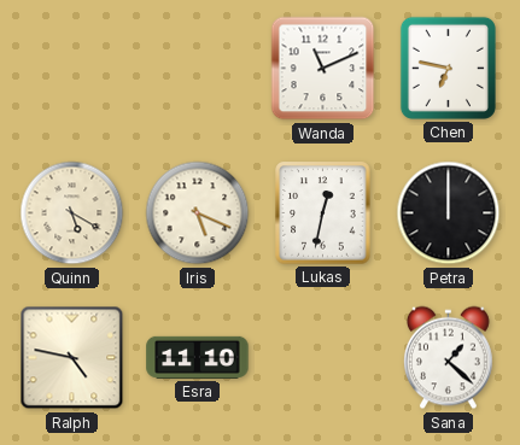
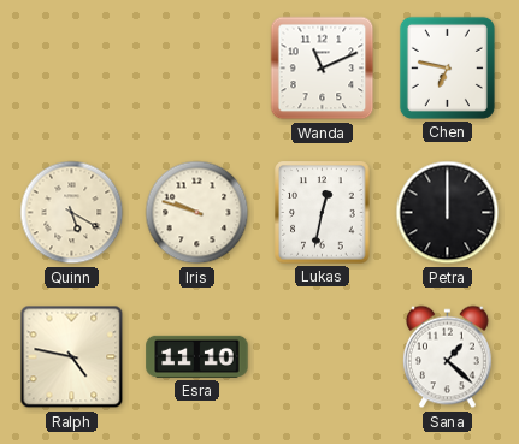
Iris: 5:19 -> 9:48
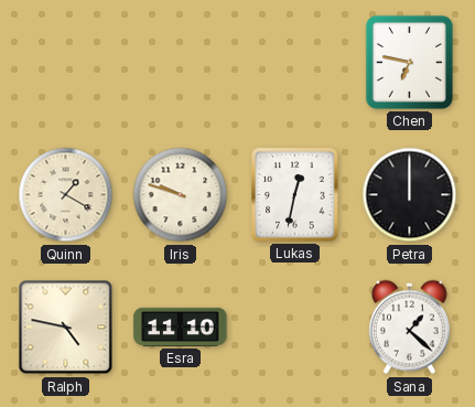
Wanda: 11:11 -> none
Quinn: 5:20 -> 1:20
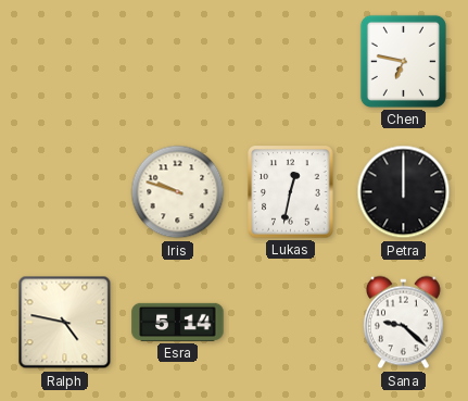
Quinn: 1:20 -> none
Esra: 11:10 -> 5:14
Sana: 1:22 -> 9:22
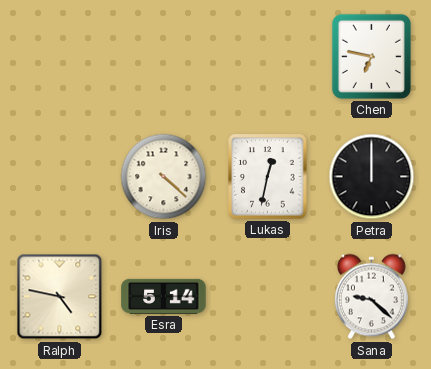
Iris: 9:48 -> 4:22
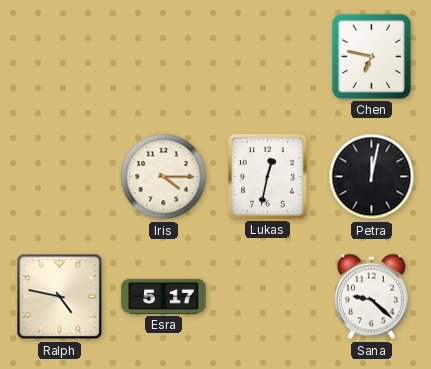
Iris: 4:22 -> 4:15
Petra: 12:00 -> 12:02
Esra: 5:14 -> 5:17
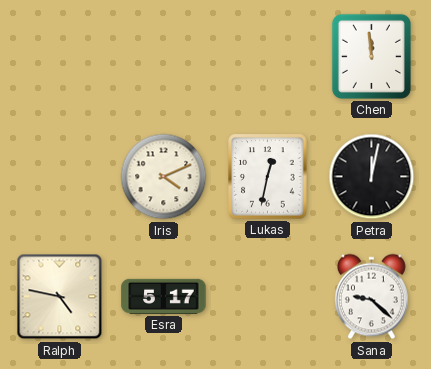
Chen: 6:47 -> 11:59
Iris: 4:15 -> 4:11
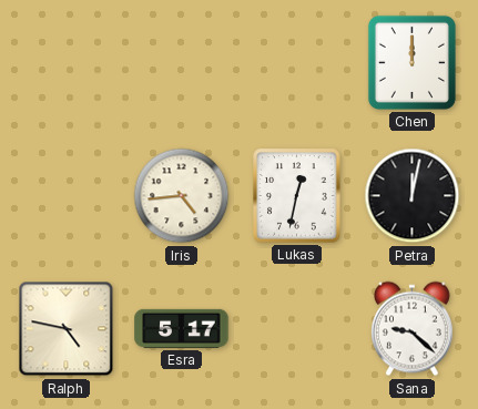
Chen: 11:59 -> 12:00
Iris: 4:11 -> 4:44
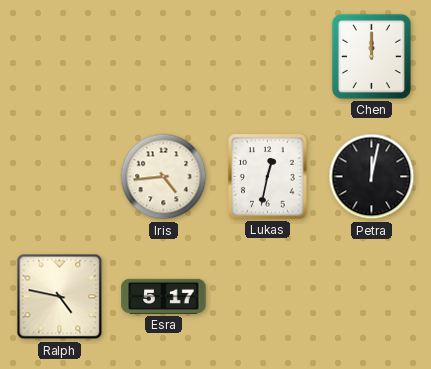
Sana: 9:22 -> none
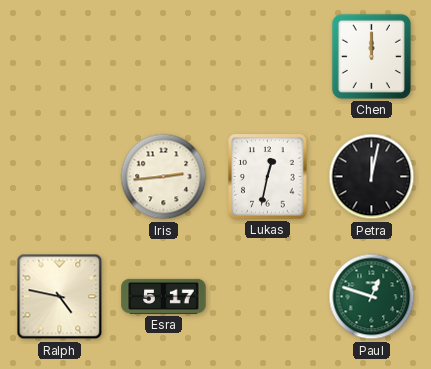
Iris: 4:44 -> 2:44
Paul: none -> 12:48
